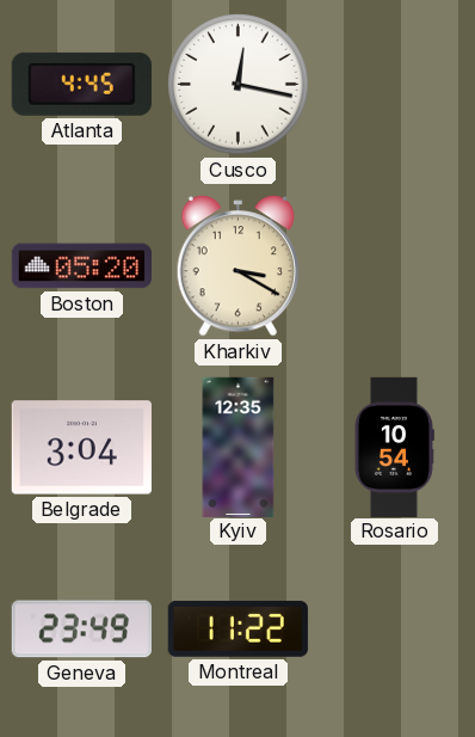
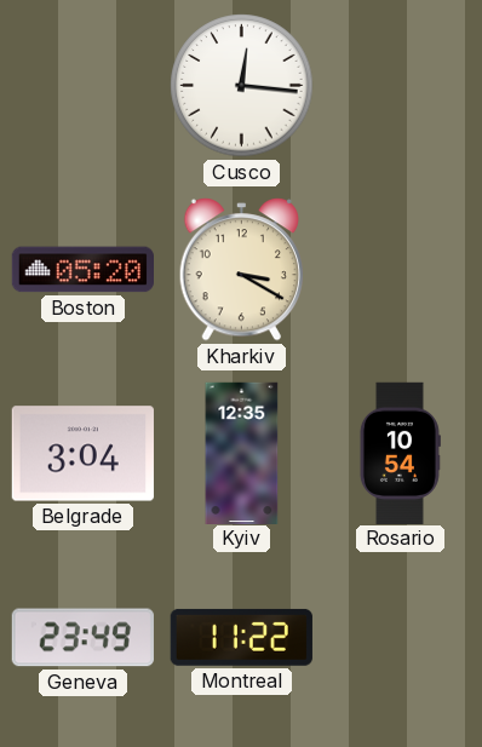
Atlanta: 4:45 -> none
Cusco: 12:17 -> 12:16
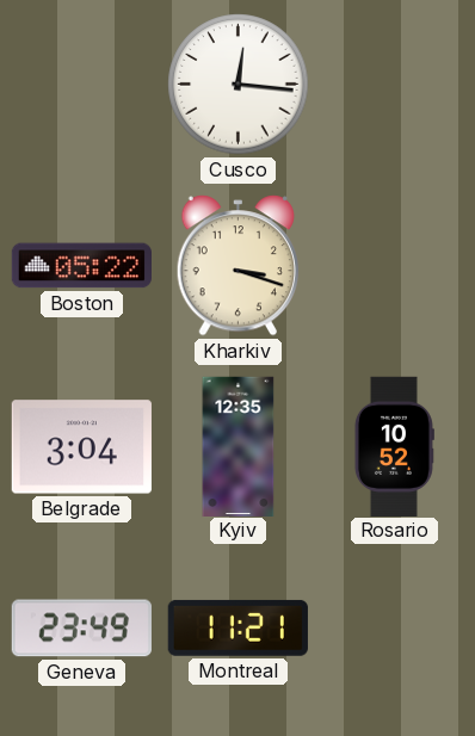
Boston: 05:20 -> 05:22
Kharkiv: 3:20 -> 3:18
Rosario: 10:54 -> 10:52
Montreal: 11:22 -> 11:21
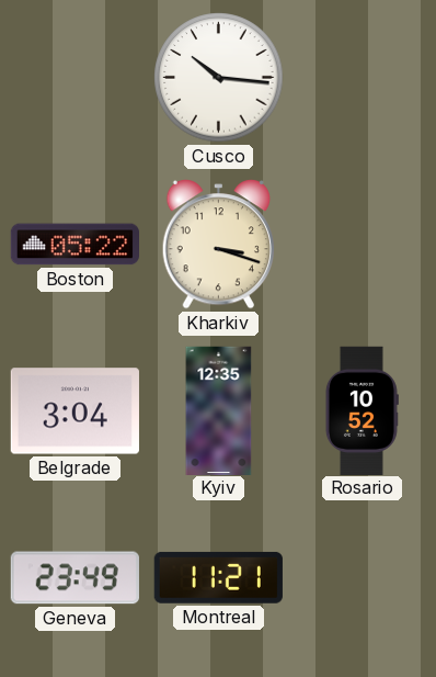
Cusco: 12:16 -> 10:16
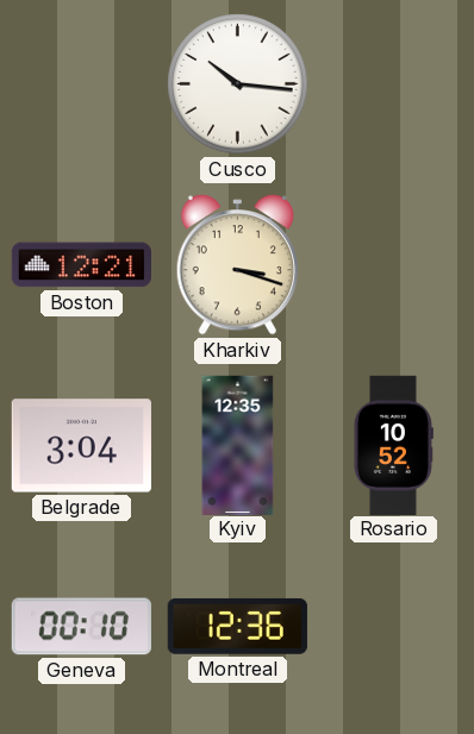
Boston: 05:22 -> 12:21
Geneva: 23:49 -> 00:10
Montreal: 11:21 -> 12:36
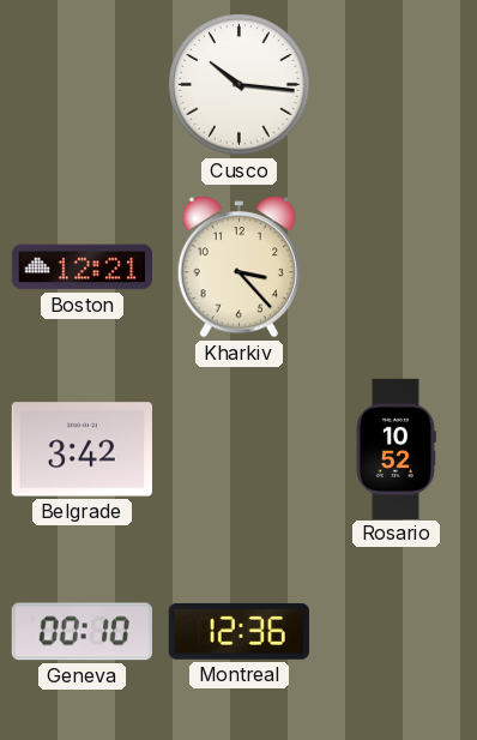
Kharkiv: 3:18 -> 3:23
Belgrade: 3:04 -> 3:42
Kyiv: 12:35 -> none
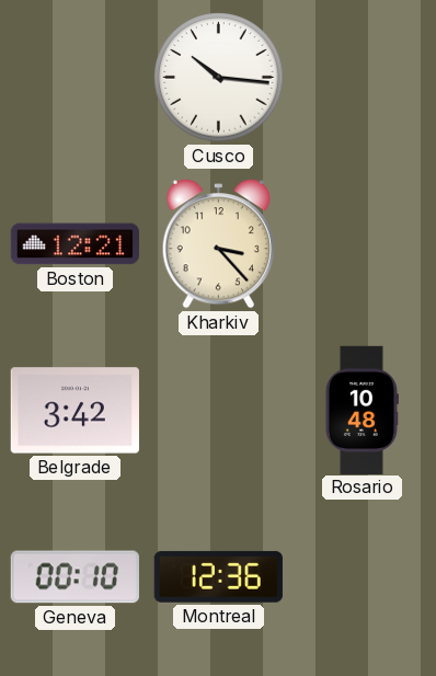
Rosario: 10:52 -> 10:48
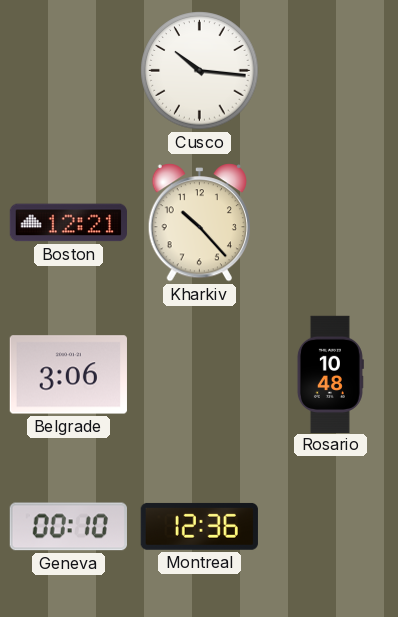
Kharkiv: 3:23 -> 10:23
Belgrade: 3:42 -> 3:06
